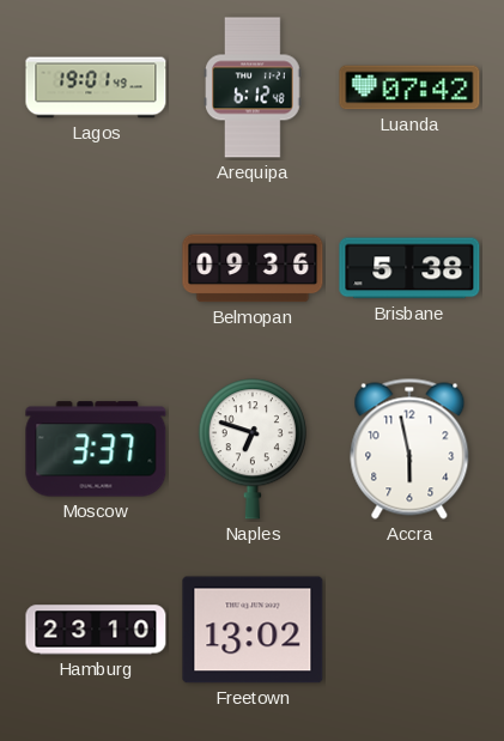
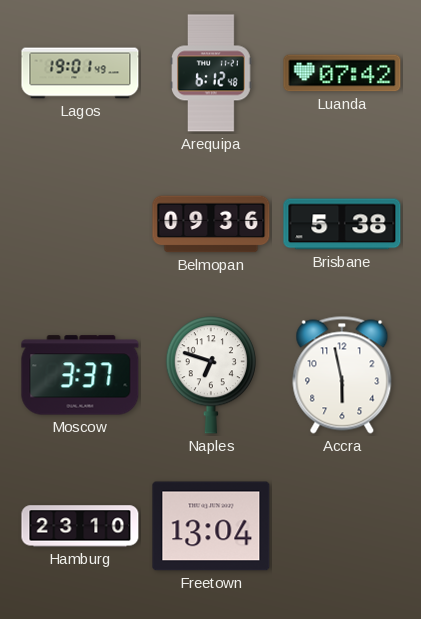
Freetown: 13:02 -> 13:04
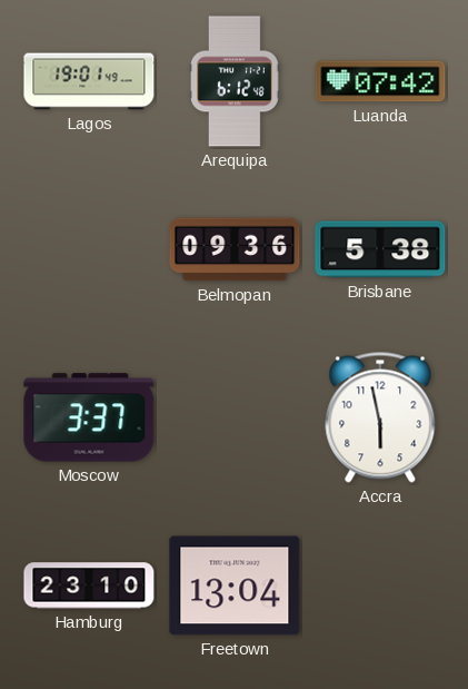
Naples: 6:48 -> none
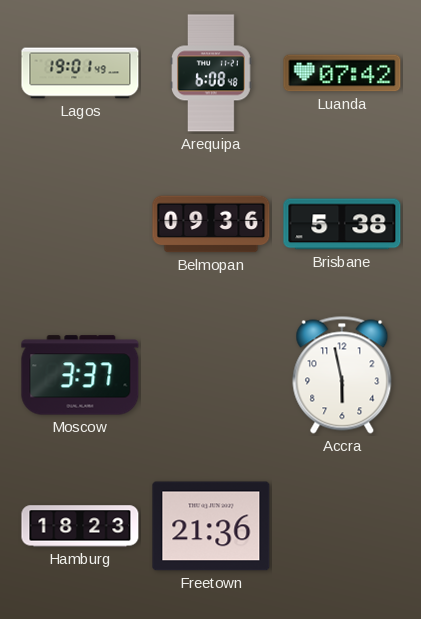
Arequipa: 6:12 -> 6:08
Hamburg: 23:10 -> 18:23
Freetown: 13:04 -> 21:36
